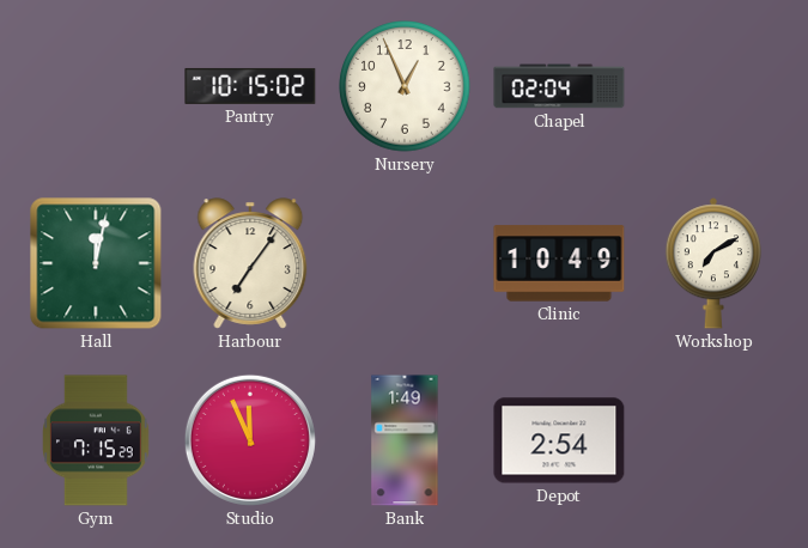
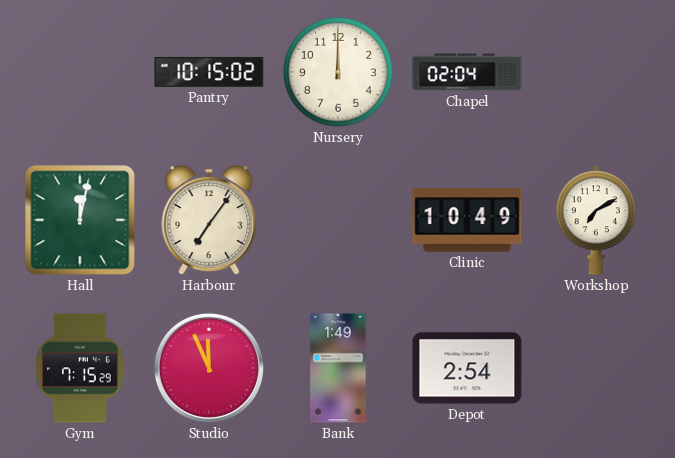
Nursery: 12:56 -> 12:00
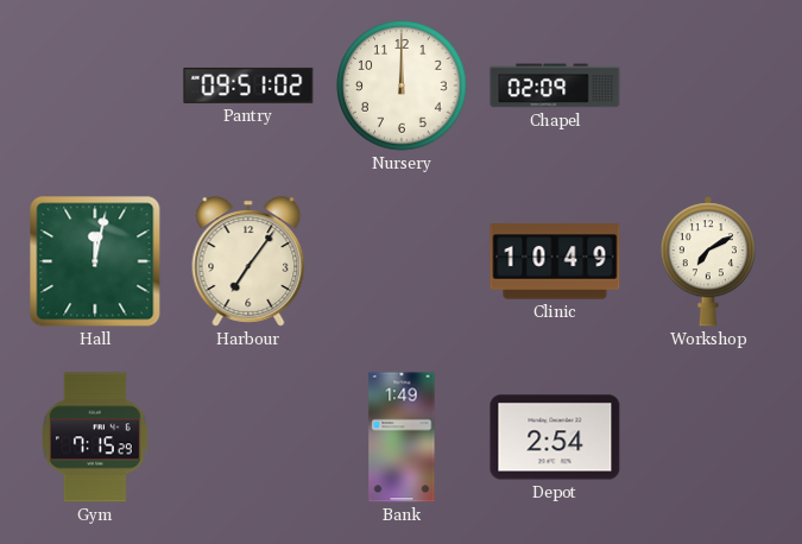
Pantry: 10:15 -> 09:51
Chapel: 02:04 -> 02:09
Studio: 11:56 -> none
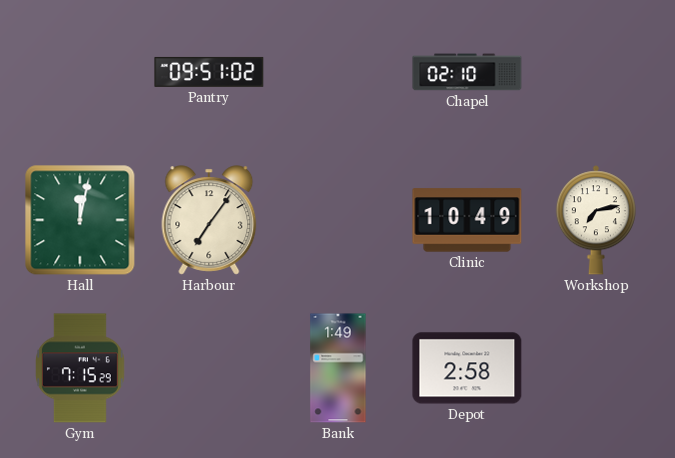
Nursery: 12:00 -> none
Chapel: 02:09 -> 02:10
Workshop: 7:10 -> 7:13
Depot: 2:54 -> 2:58
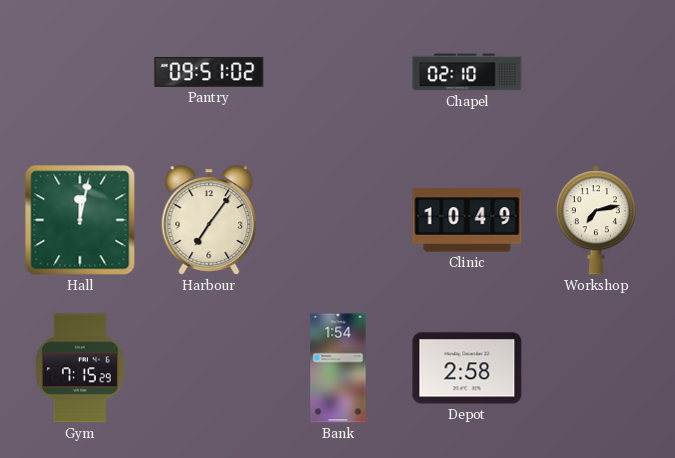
Bank: 1:49 -> 1:54
